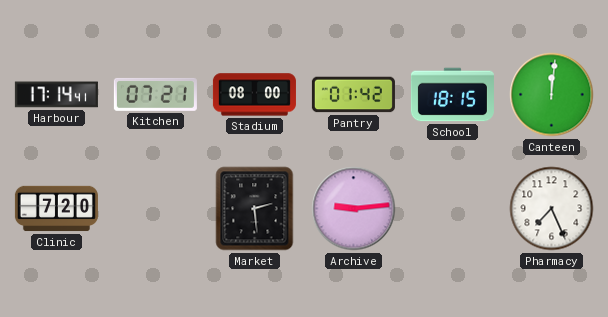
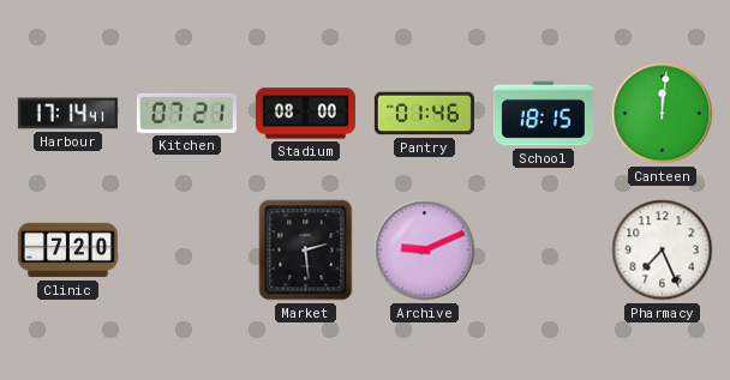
Pantry: 01:42 -> 01:46
Archive: 9:14 -> 9:11
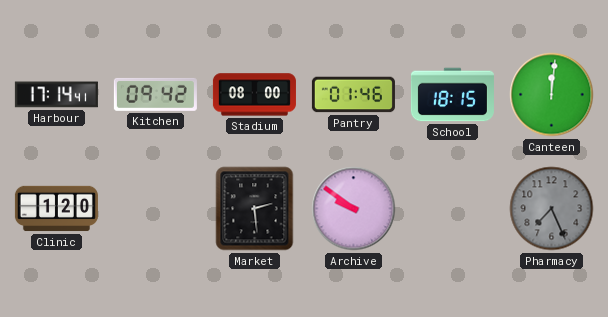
Kitchen: 07:21 -> 09:42
Clinic: 7:20 -> 1:20
Archive: 9:11 -> 9:51
Pharmacy dial: white -> grey
